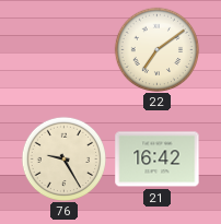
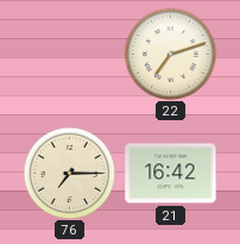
22: 7:09 -> 7:12
76: 9:25 -> 7:15
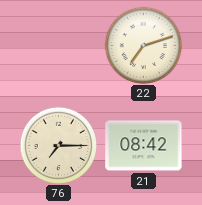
21: 16:42 -> 08:42
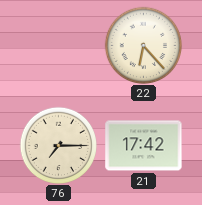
22: 7:12 -> 6:23
21: 08:42 -> 17:42
